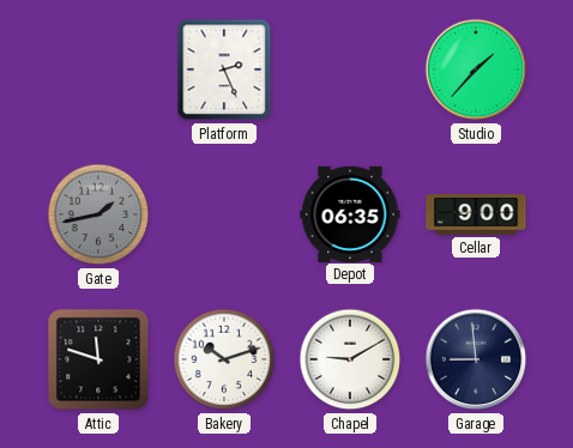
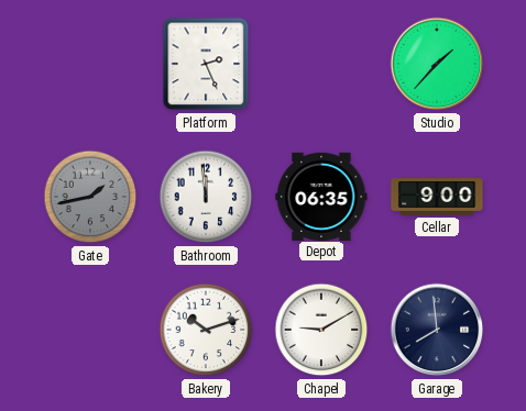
Bathroom: none -> 11:59
Attic: 11:48 -> none
Garage: 8:59 -> 7:59
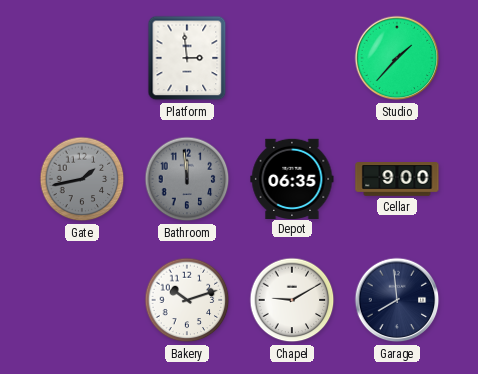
Platform: 2:26 -> 2:59
Bathroom dial: white -> grey
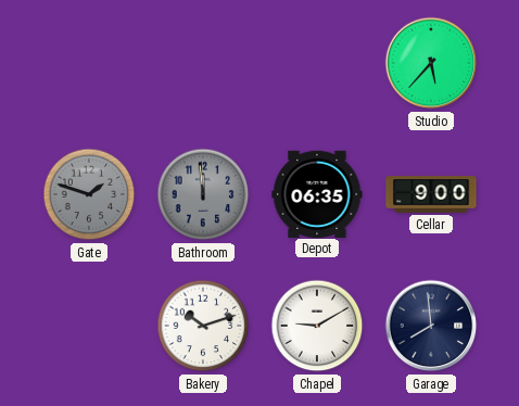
Platform: 2:59 -> none
Studio: 1:37 -> 5:37
Gate: 1:43 -> 1:48
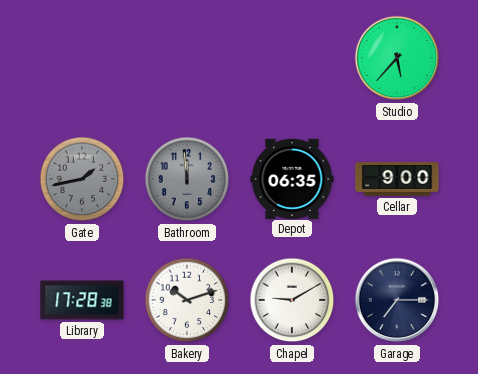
Gate: 1:48 -> 1:43
Library: none -> 17:28
Garage: 7:59 -> 7:15
